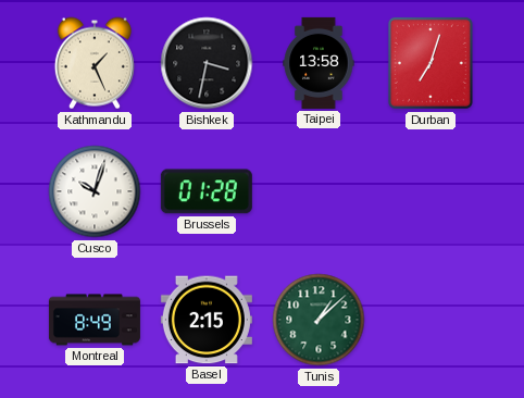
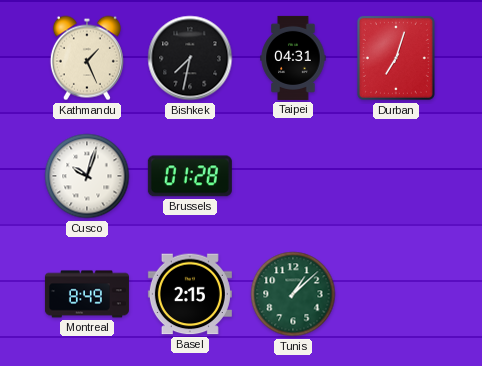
Bishkek: 3:32 -> 7:32
Taipei: 13:58 -> 04:31
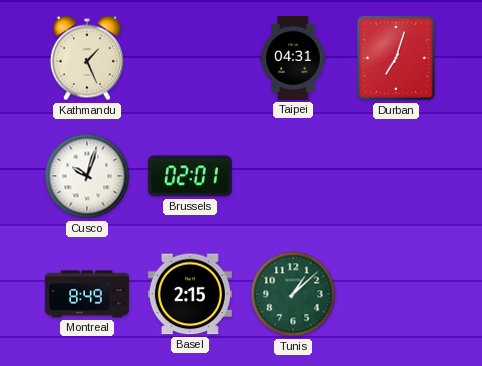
Bishkek: 7:32 -> none
Brussels: 01:28 -> 02:01
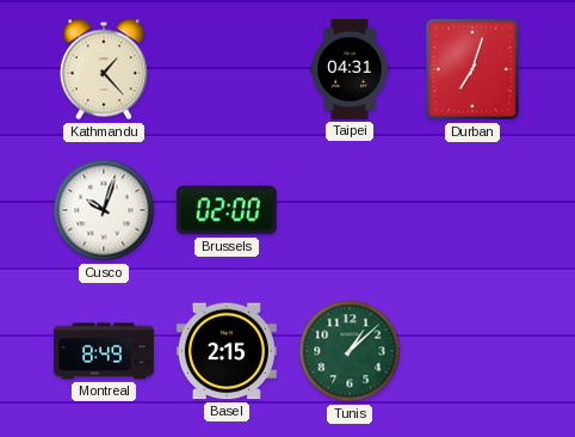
Kathmandu: 1:26 -> 1:23
Brussels: 02:01 -> 02:00
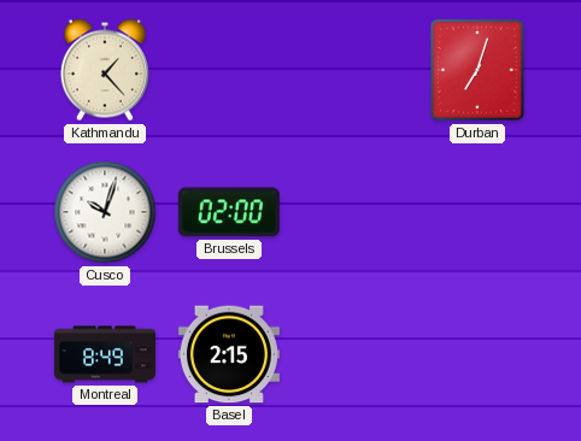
Taipei: 04:31 -> none
Tunis: 1:08 -> none
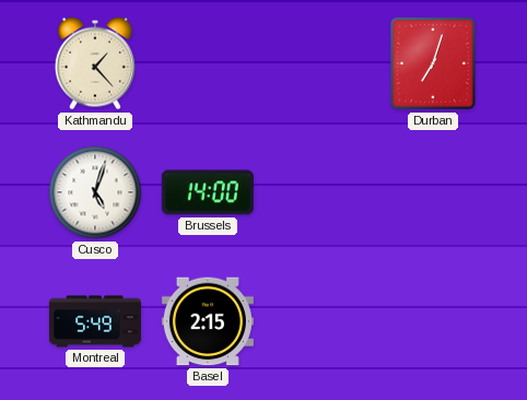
Cusco: 10:03 -> 5:03
Brussels: 02:00 -> 14:00
Montreal: 8:49 -> 5:49
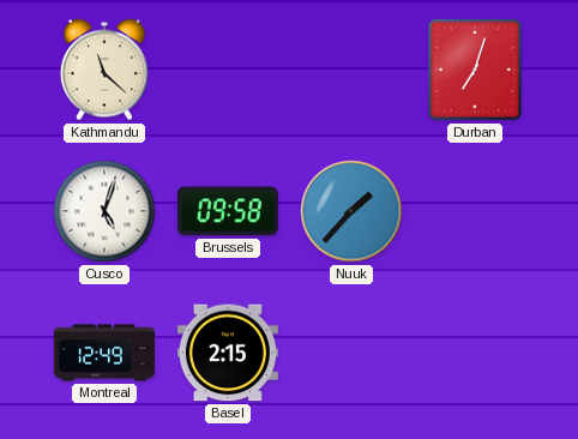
Kathmandu: 1:23 -> 11:22
Brussels: 14:00 -> 09:58
Nuuk: none -> 1:37
Montreal: 5:49 -> 12:49
